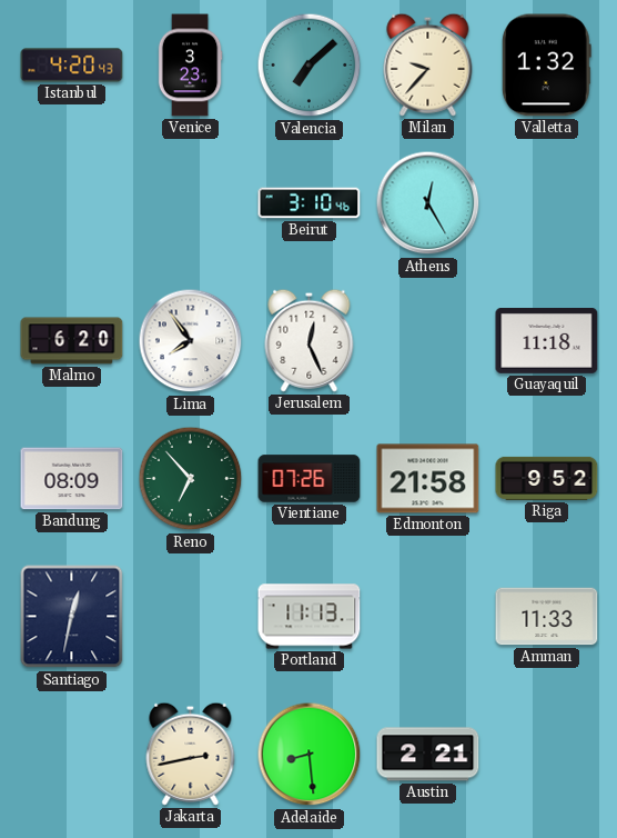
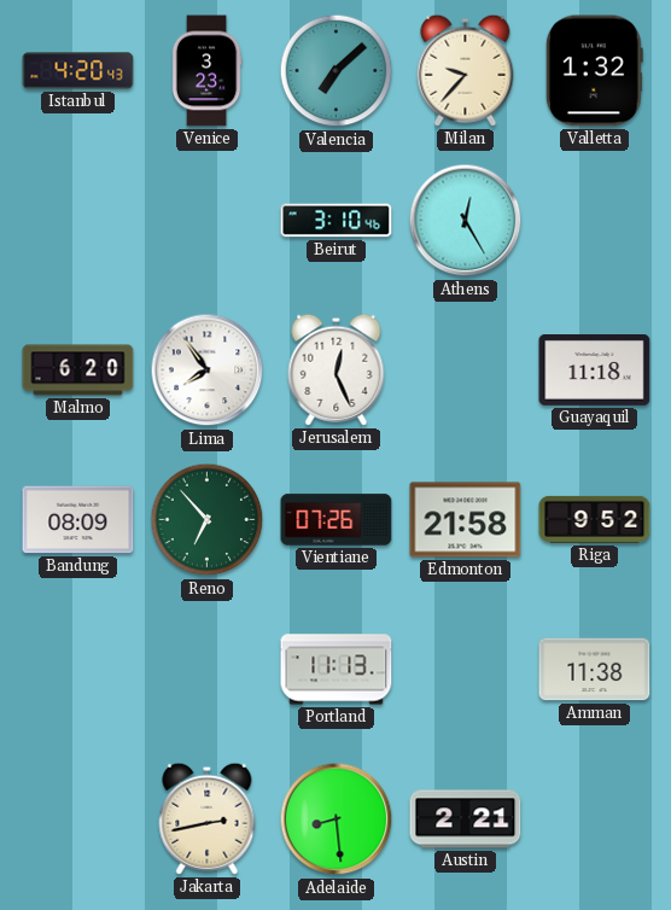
Santiago: 12:32 -> none
Amman: 11:33 -> 11:38
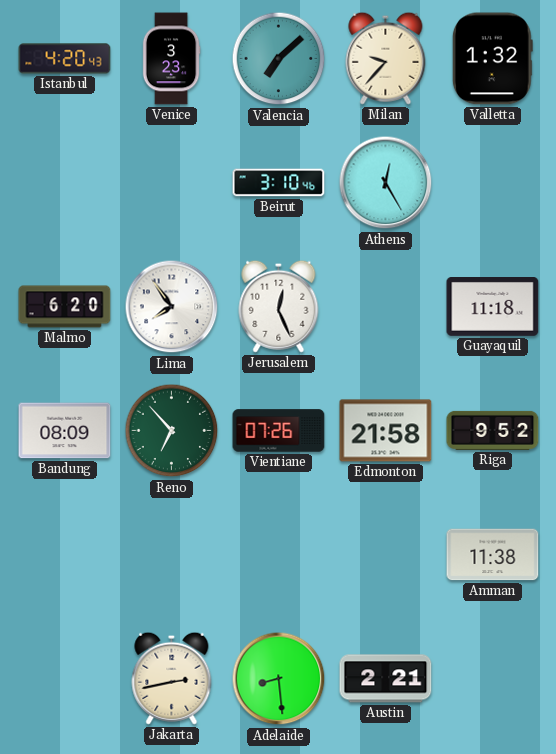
Portland: 11:13 -> none
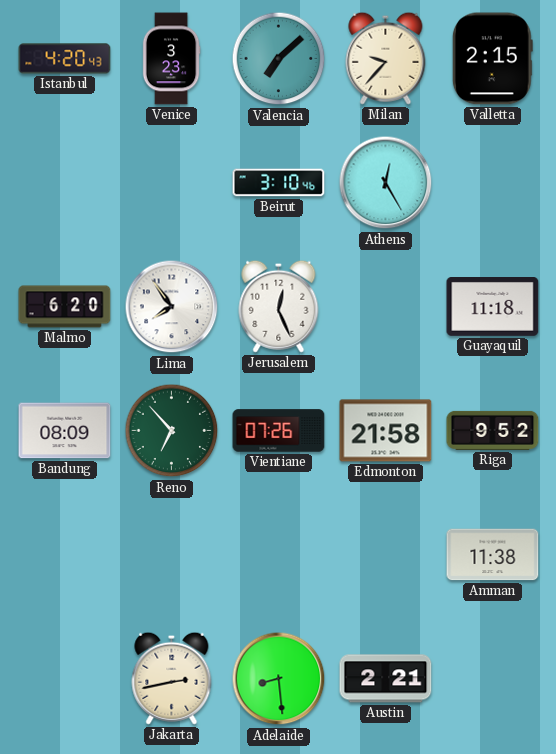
Valletta: 1:32 -> 2:15
